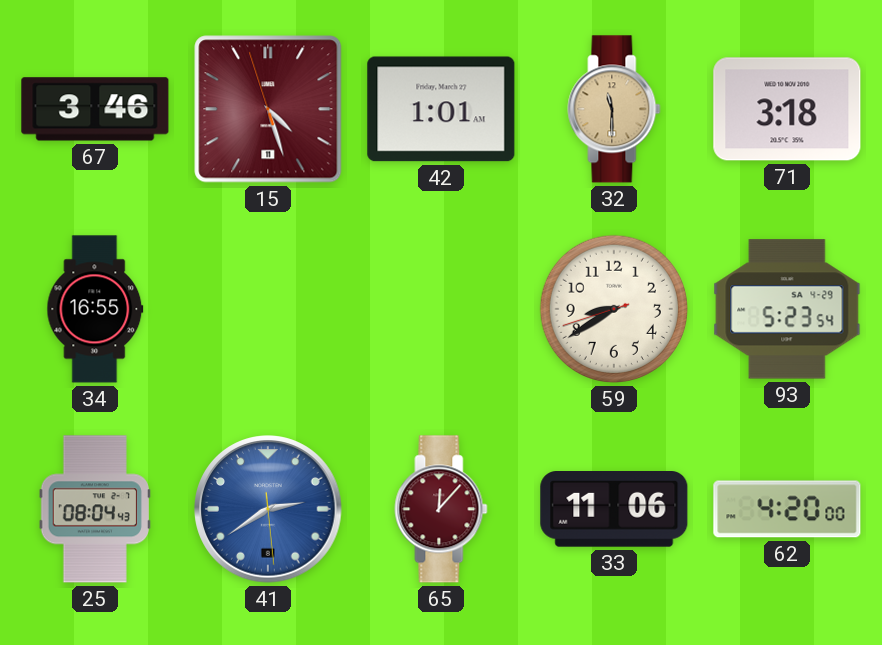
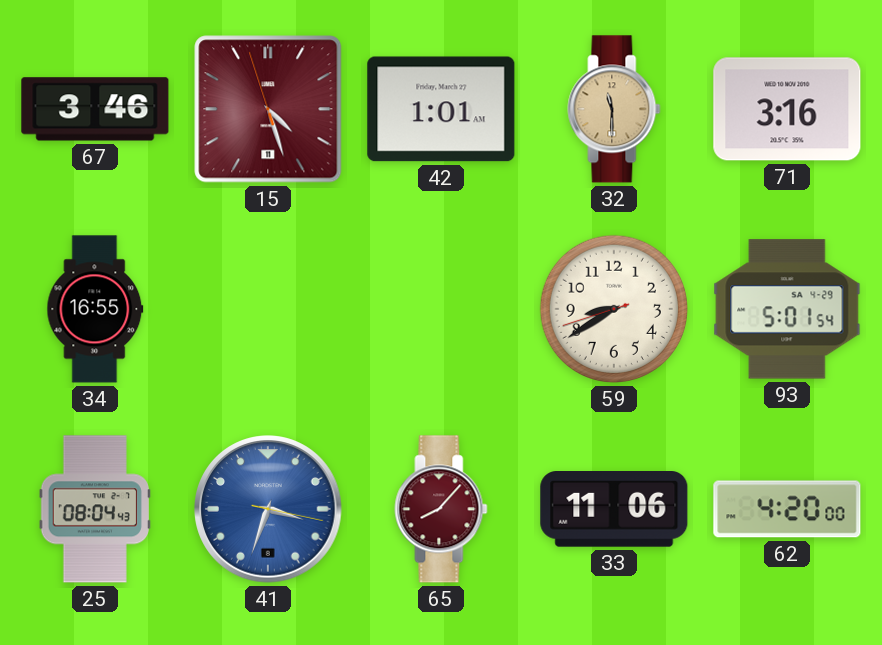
71: 3:18 -> 3:16
93: 5:23 -> 5:01
41: 2:39 -> 3:33
65: 12:07 -> 8:07
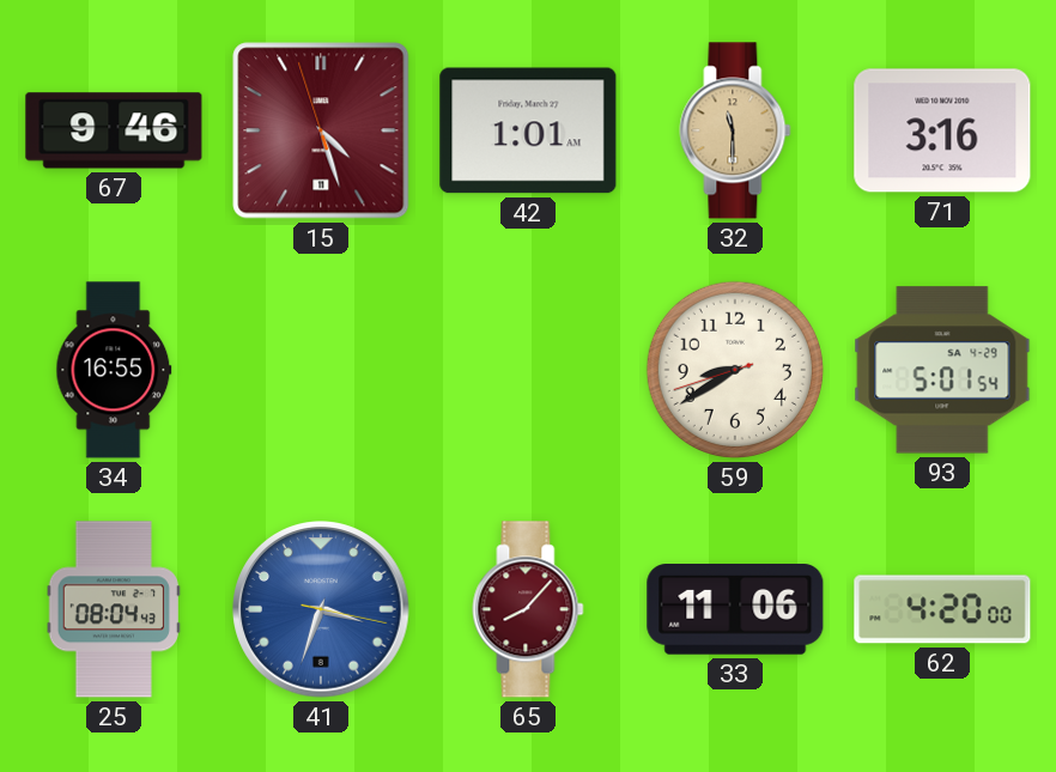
67: 3:46 -> 9:46
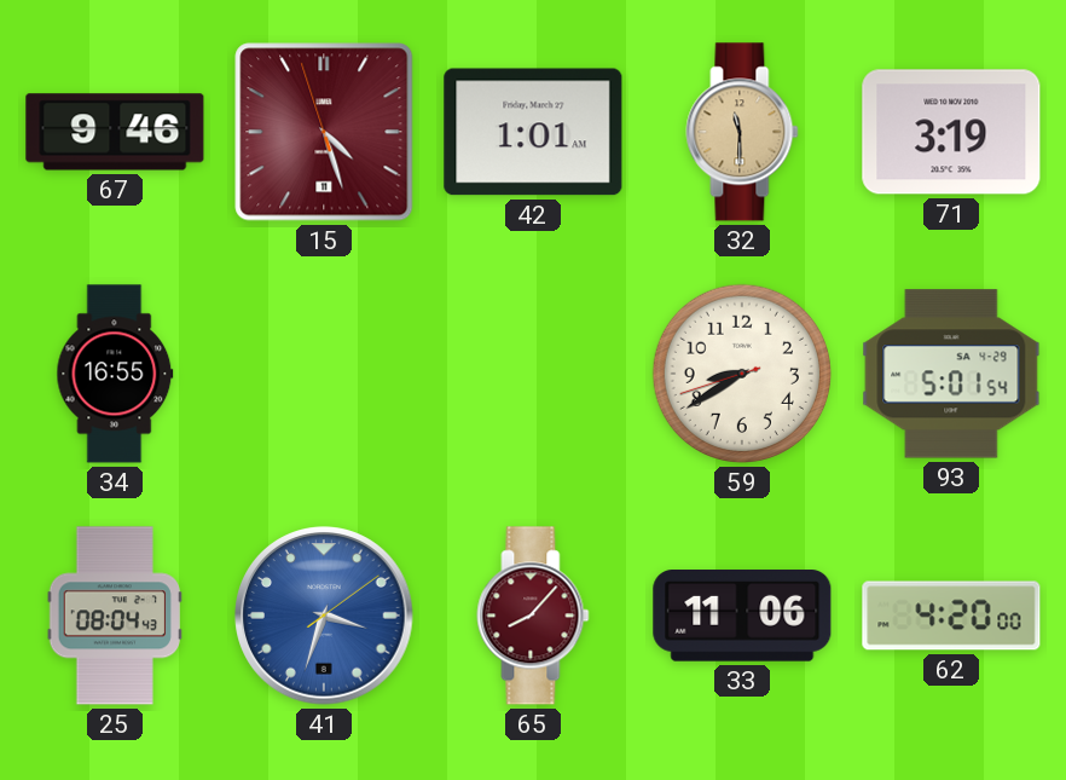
71: 3:16 -> 3:19
41: 3:33:17 -> 3:33:09
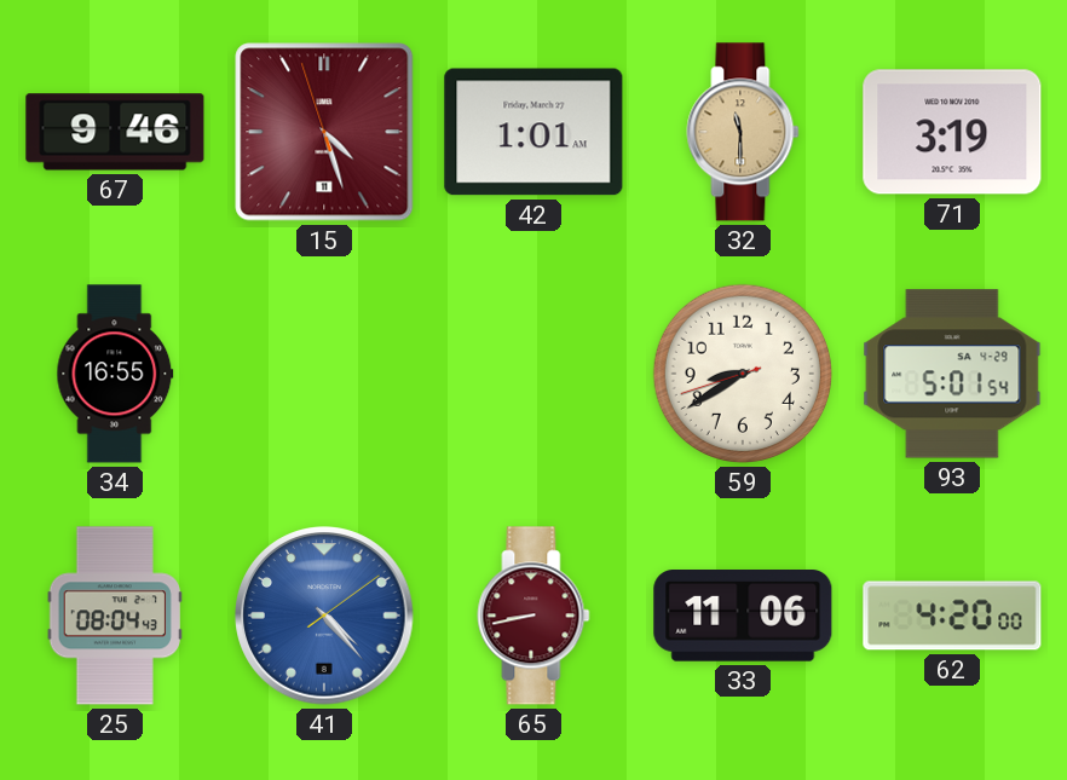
41: 3:33 -> 4:23
65: 8:07 -> 8:43
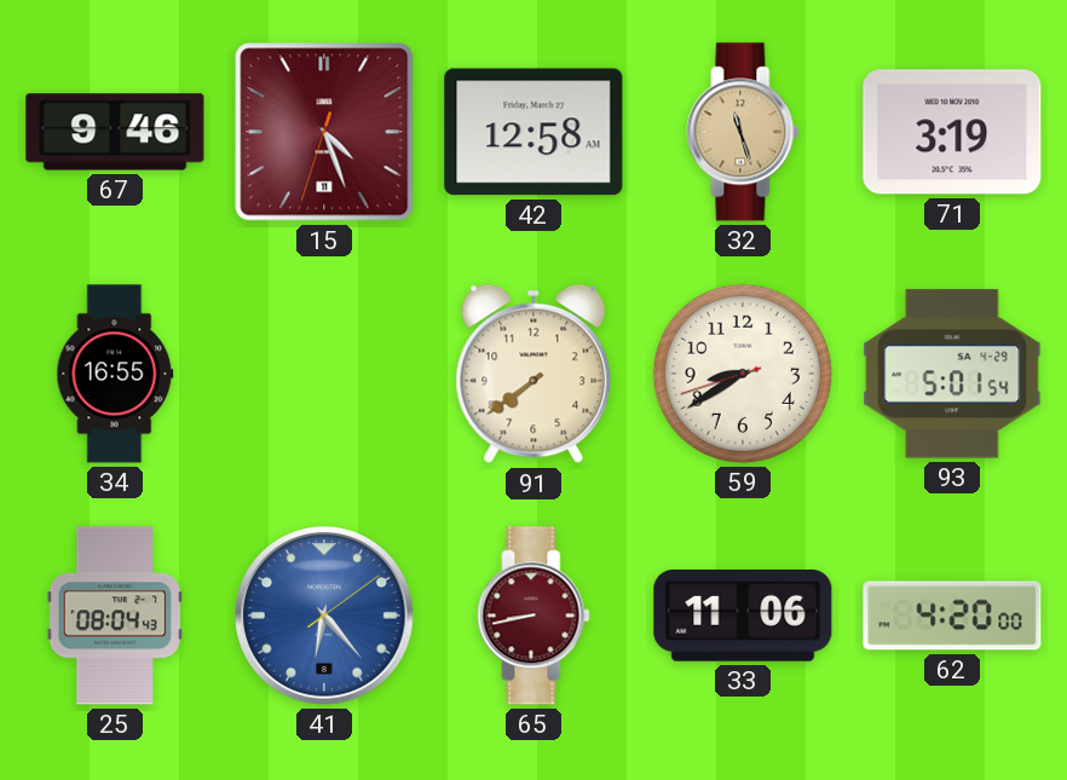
15: 4:26:57 -> 4:26:33
42: 1:01 -> 12:58
32: 11:30 -> 11:27
91: none -> 7:39
41: 4:23 -> 6:23
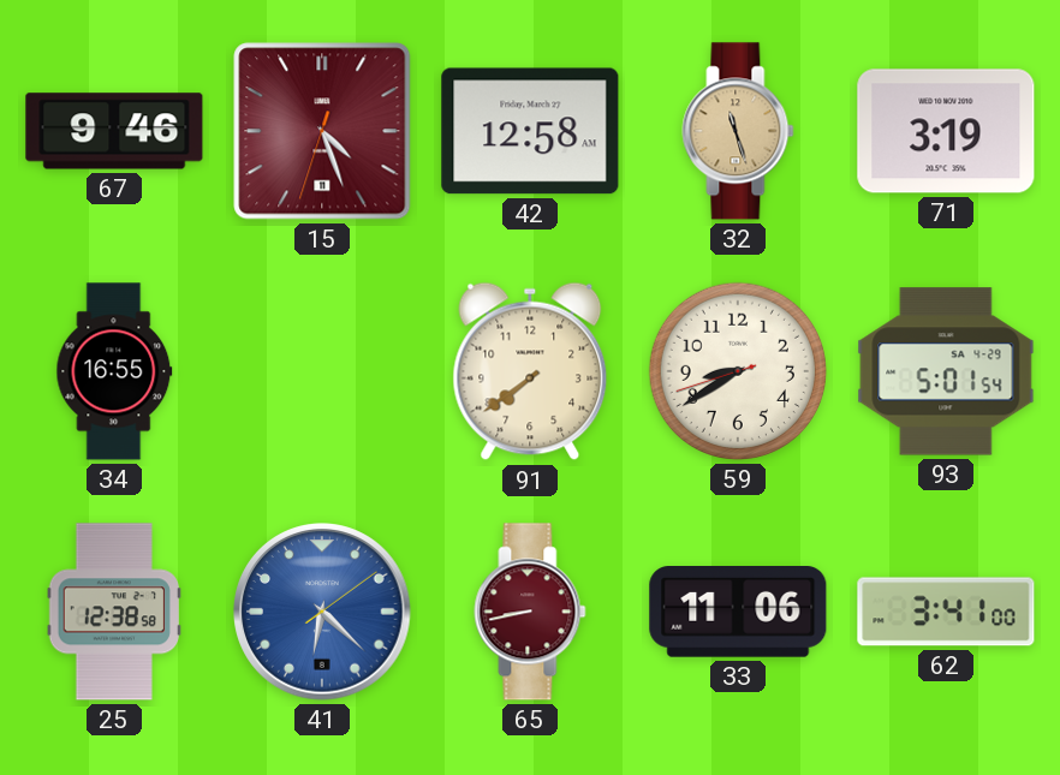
25: 08:04 -> 12:38
41: 6:23 -> 6:22
62: 4:20 -> 3:41
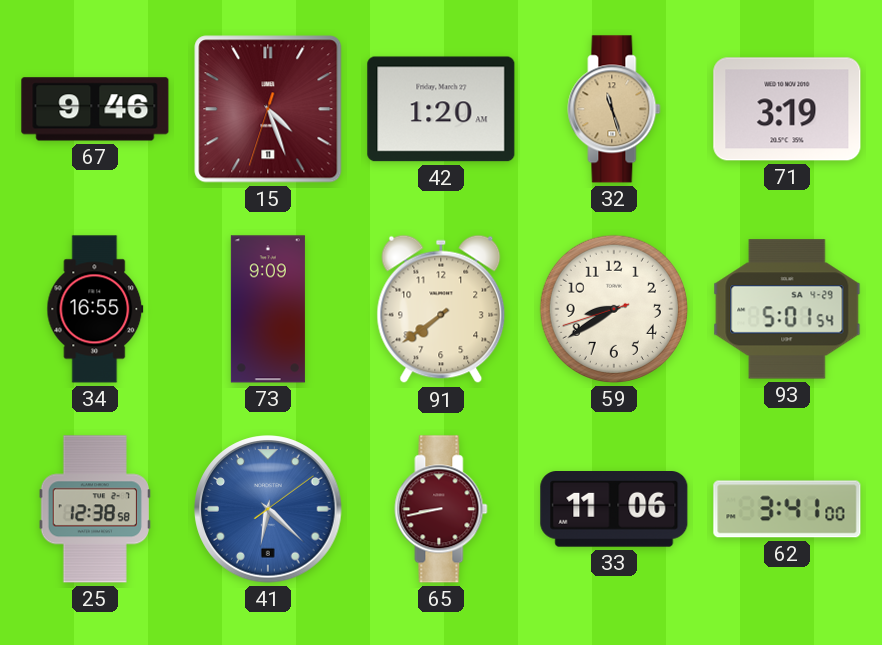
42: 12:58 -> 1:20
73: none -> 9:09
